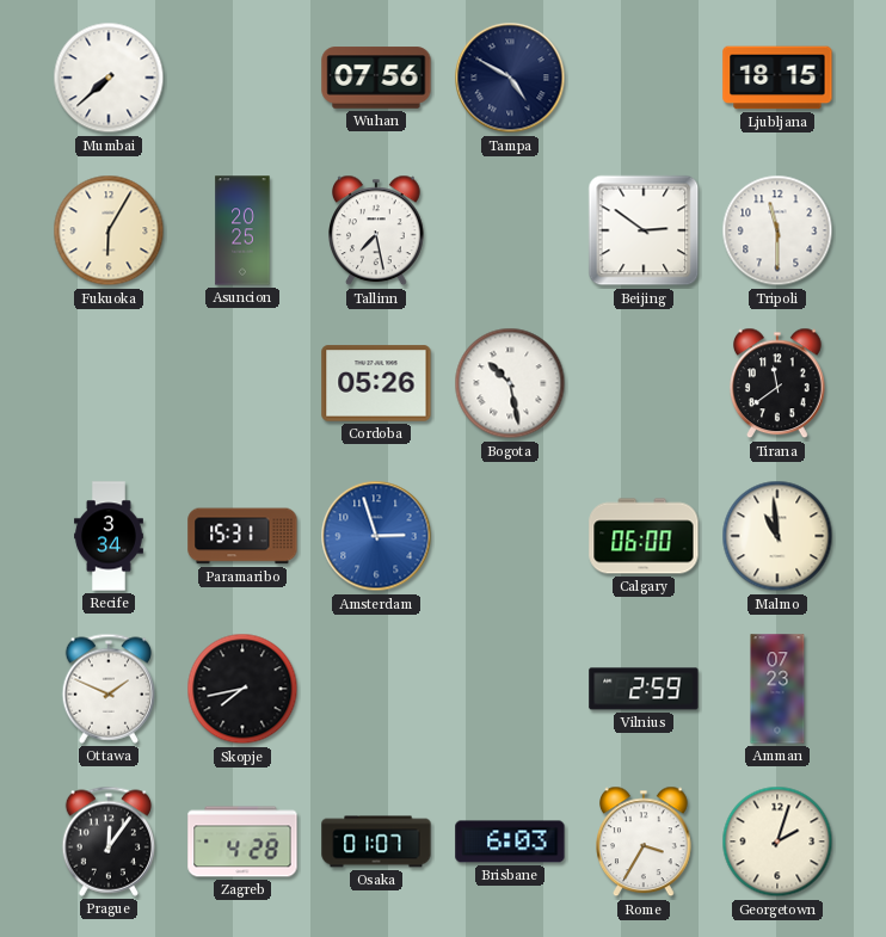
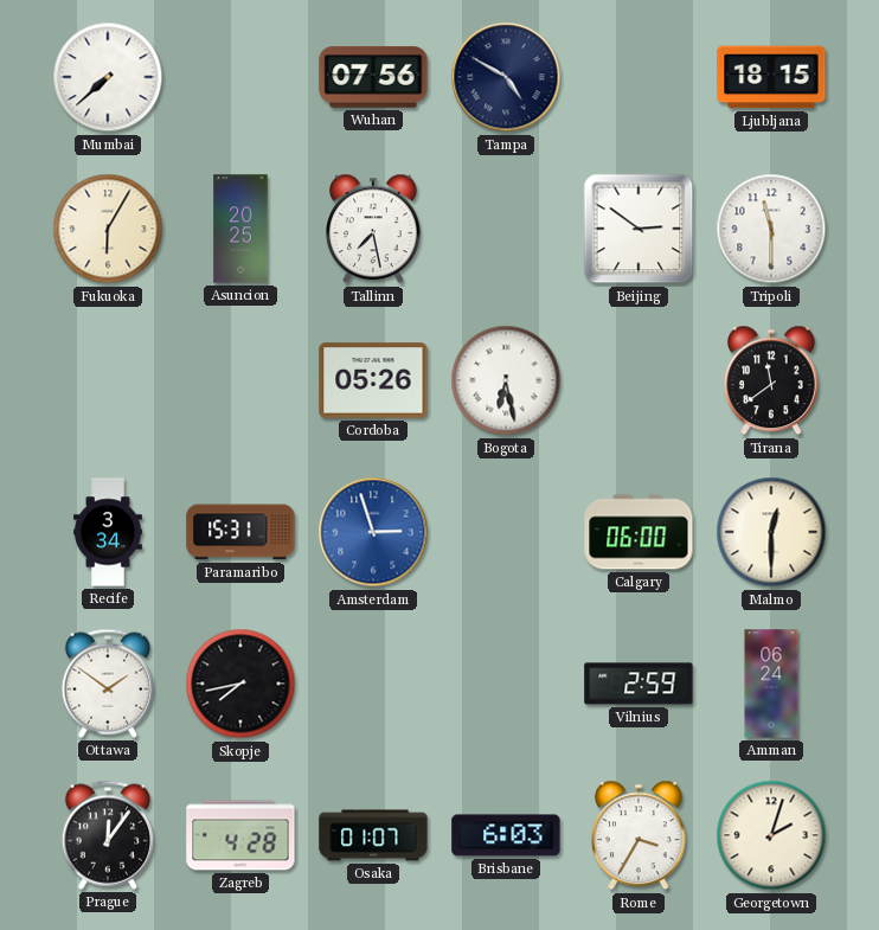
Bogota: 10:28 -> 6:28
Malmo: 10:59 -> 12:30
Ottawa: 1:49 -> 1:51
Amman: 07:23 -> 06:24
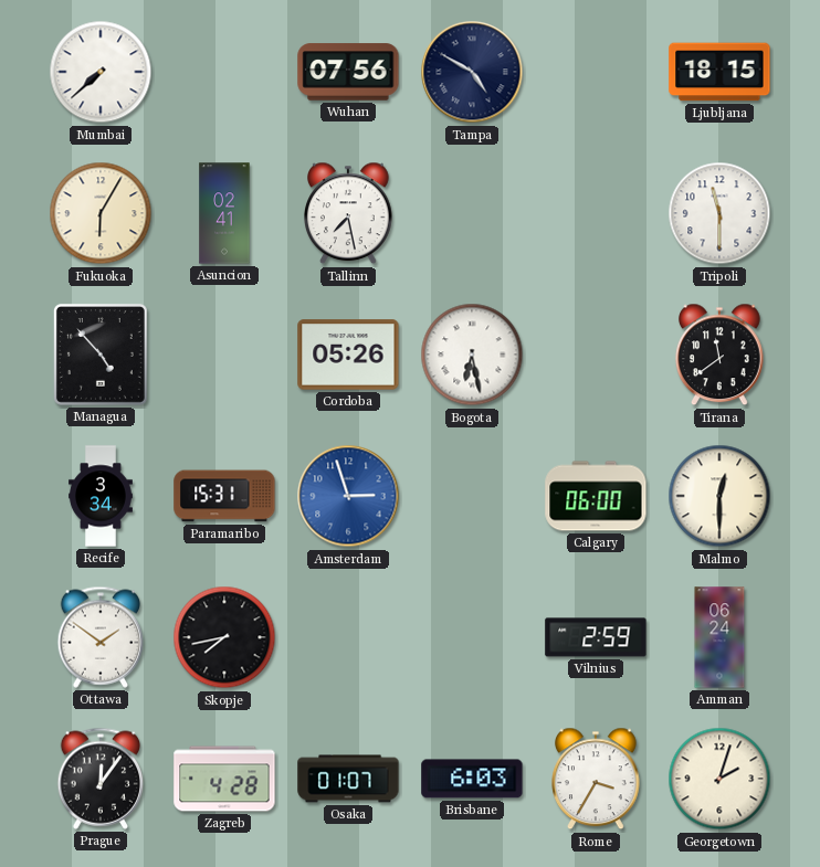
Asuncion: 20:25 -> 02:41
Beijing: 2:51 -> none
Managua: none -> 4:53
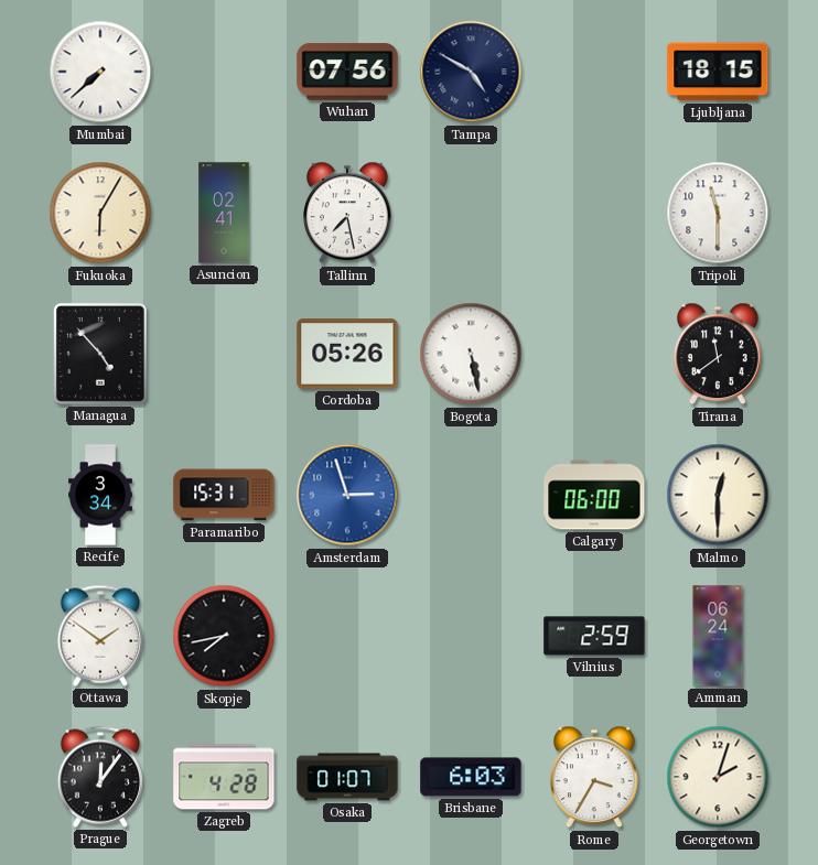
Bogota: 6:28 -> 5:28
